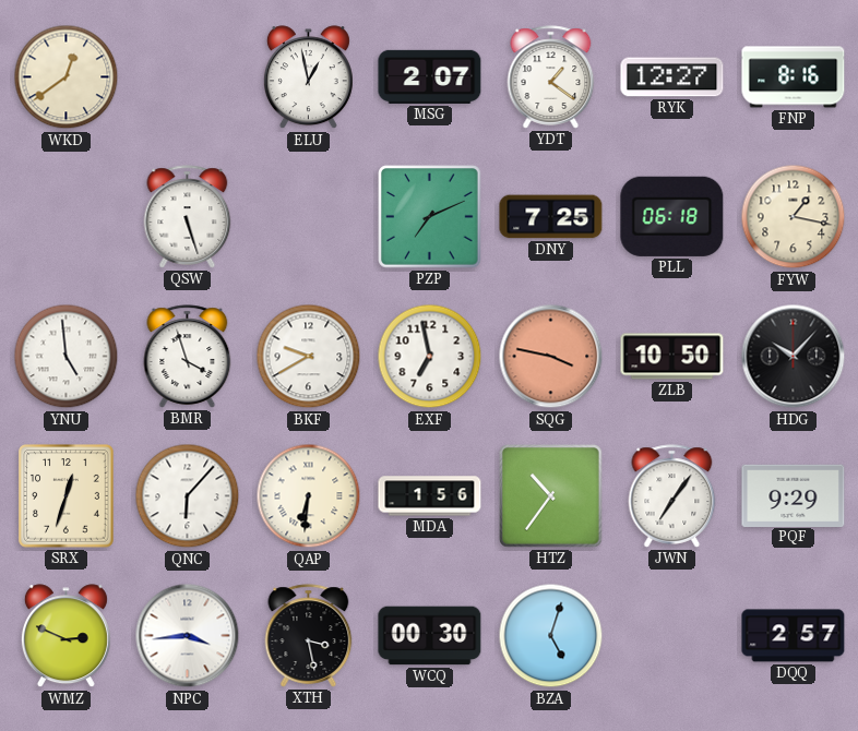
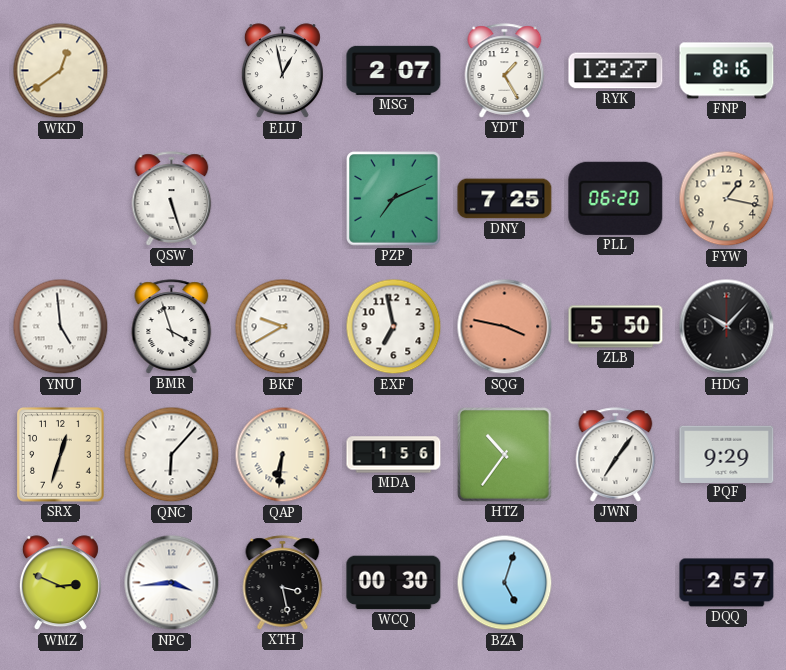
YDT: 1:21 -> 1:25
PLL: 06:18 -> 06:20
ZLB: 10:50 -> 5:50
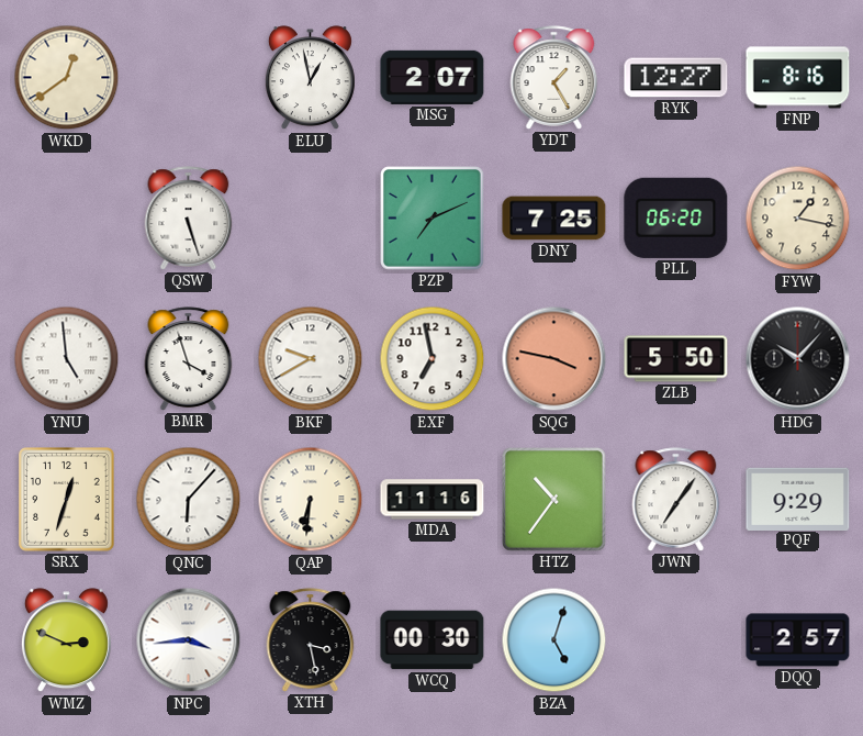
MDA: 1:56 -> 11:16
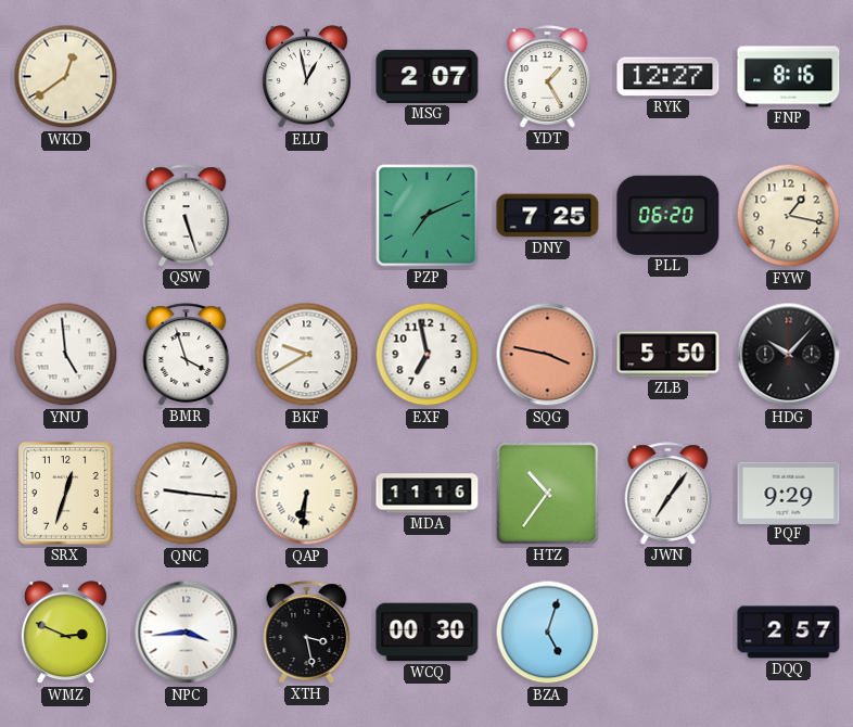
QNC: 6:07 -> 9:16
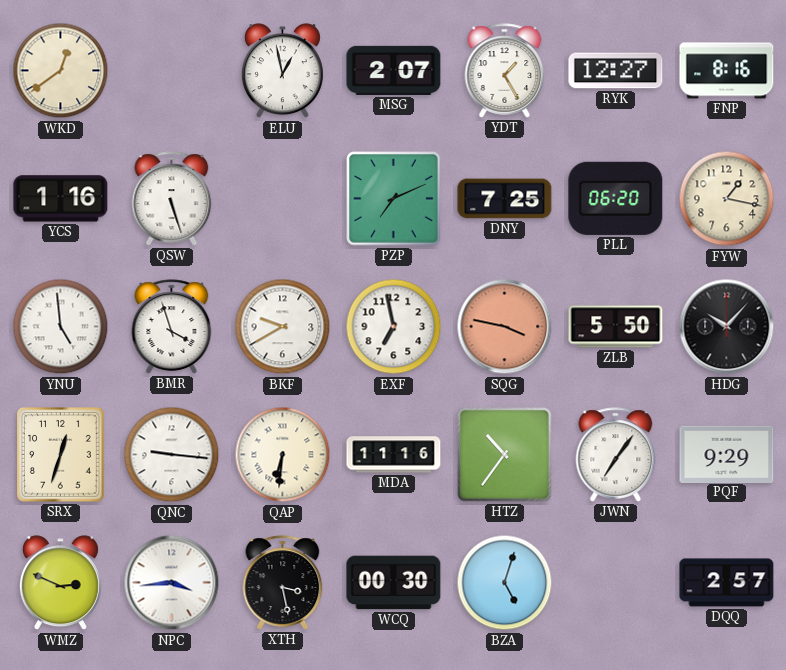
YCS: none -> 1:16
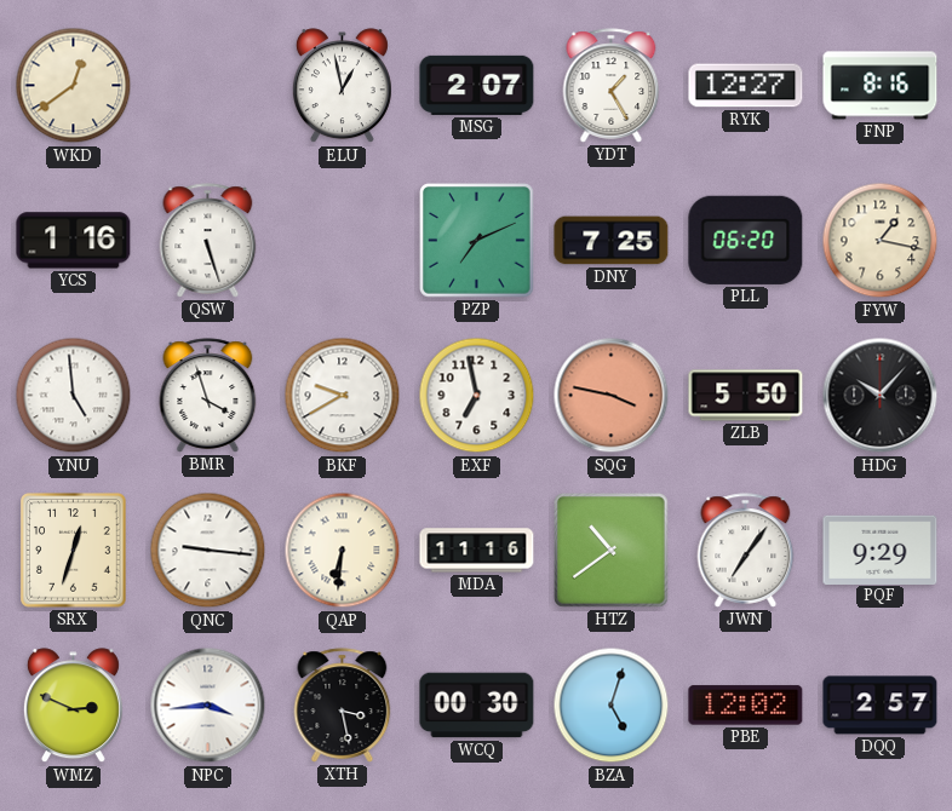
HTZ: 10:36 -> 10:39
PBE: none -> 12:02
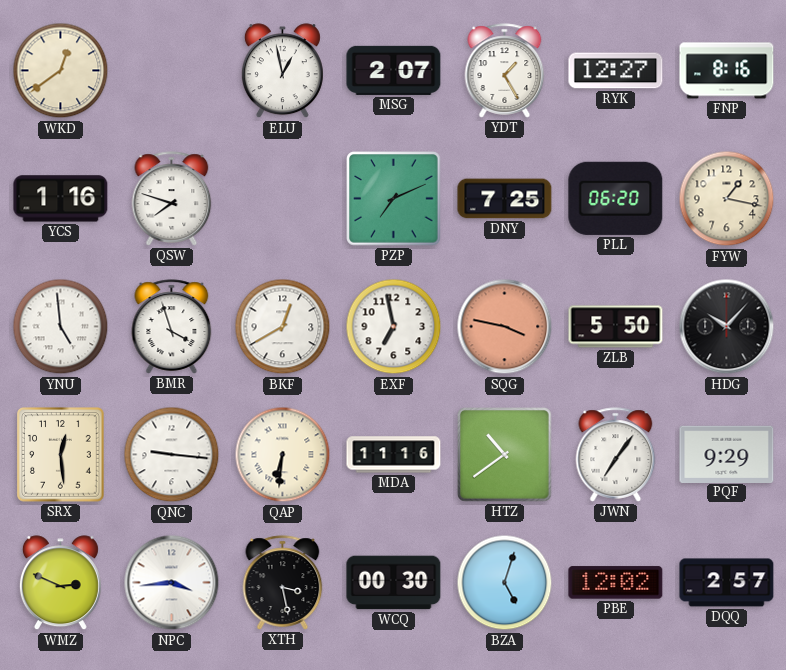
QSW: 5:27 -> 7:48
BKF: 9:40 -> 12:40
SRX: 12:33 -> 12:29
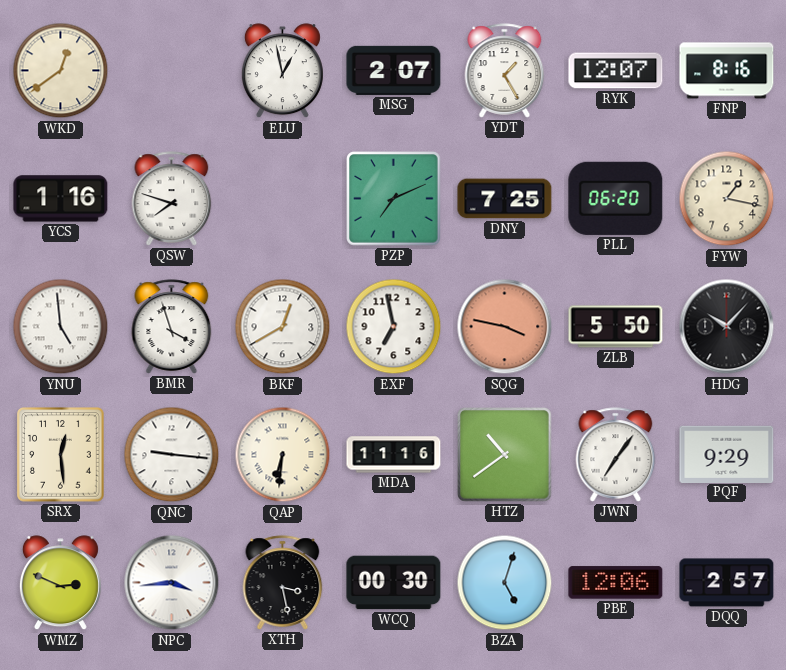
RYK: 12:27 -> 12:07
PBE: 12:02 -> 12:06
